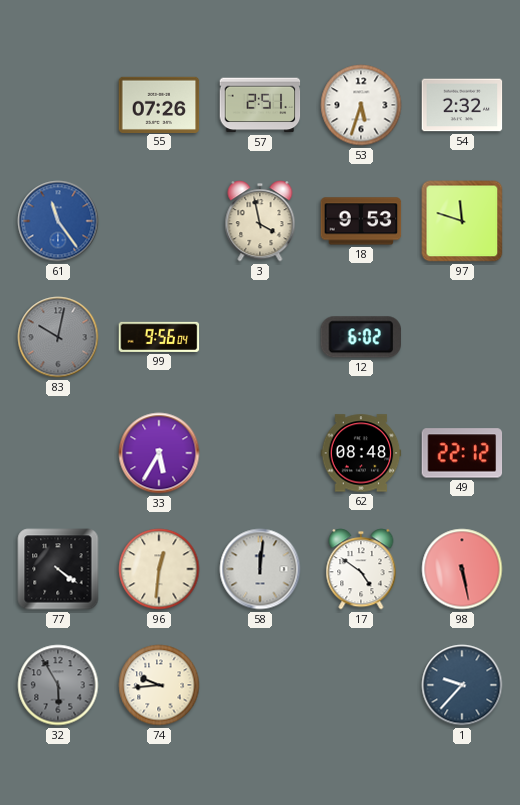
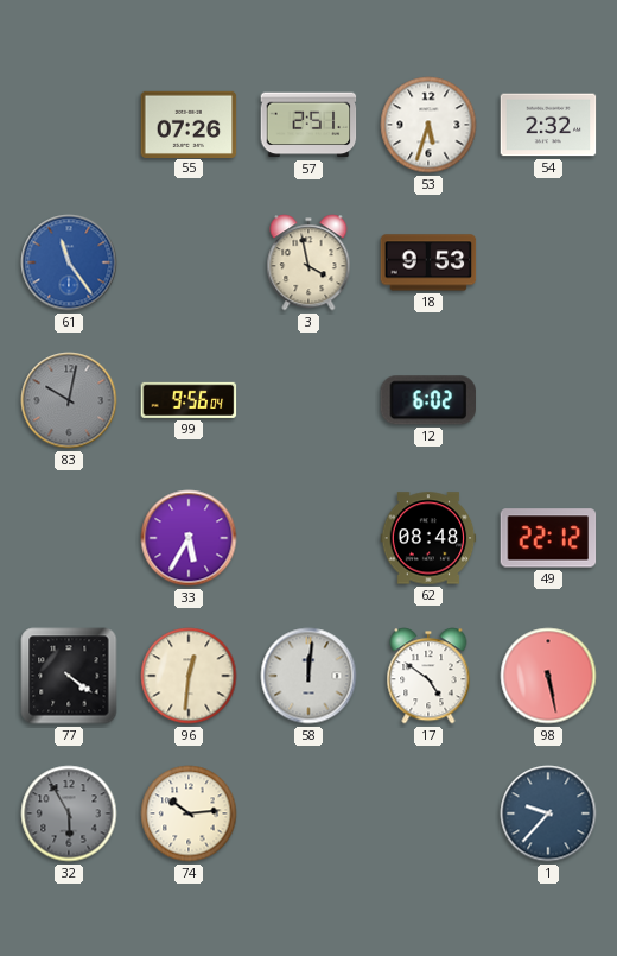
97: 11:48 -> none
74: 9:44 -> 10:14
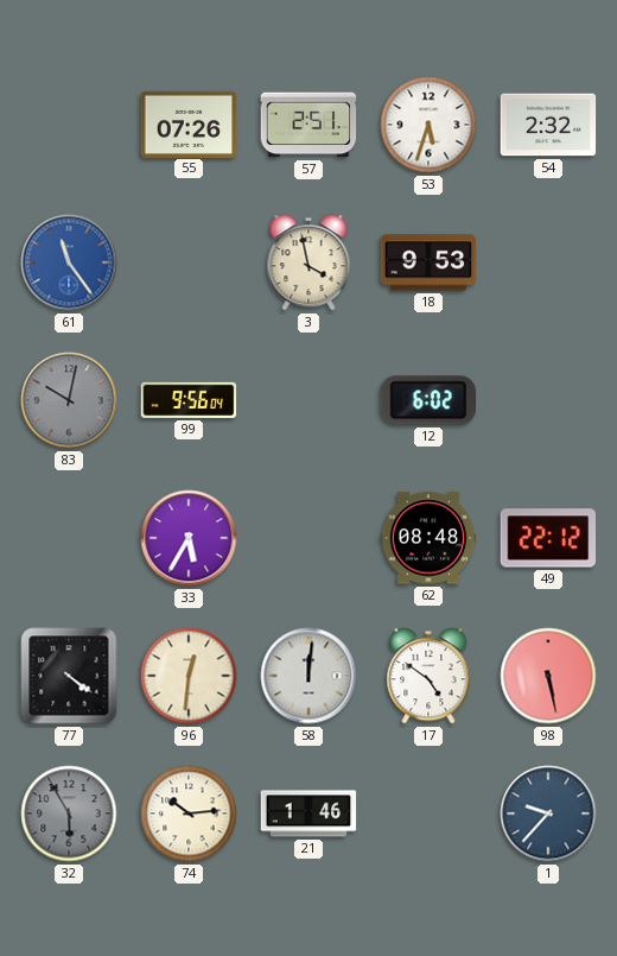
21: none -> 1:46
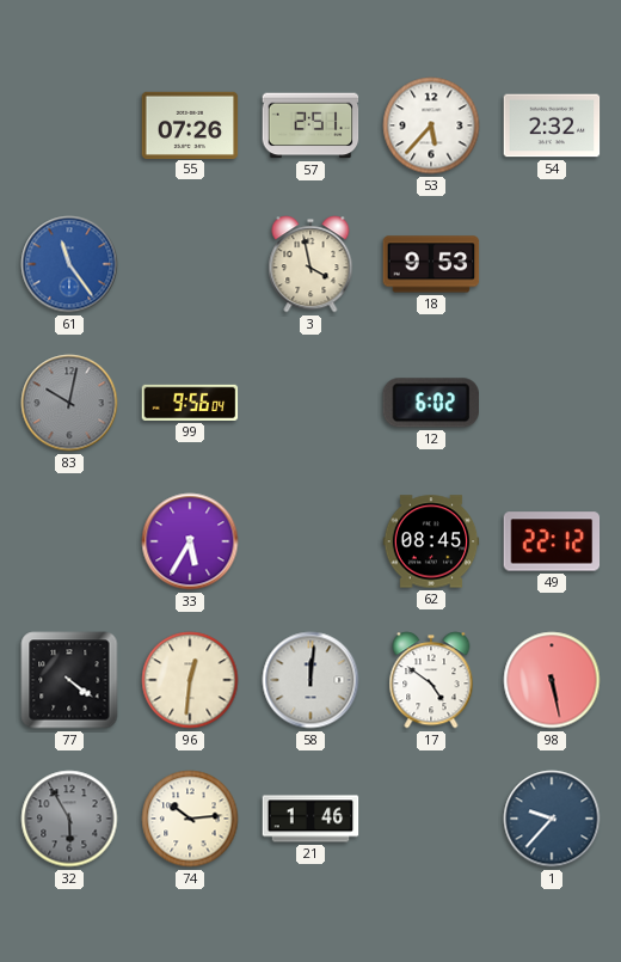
53: 5:33 -> 5:37
62: 08:48 -> 08:45
